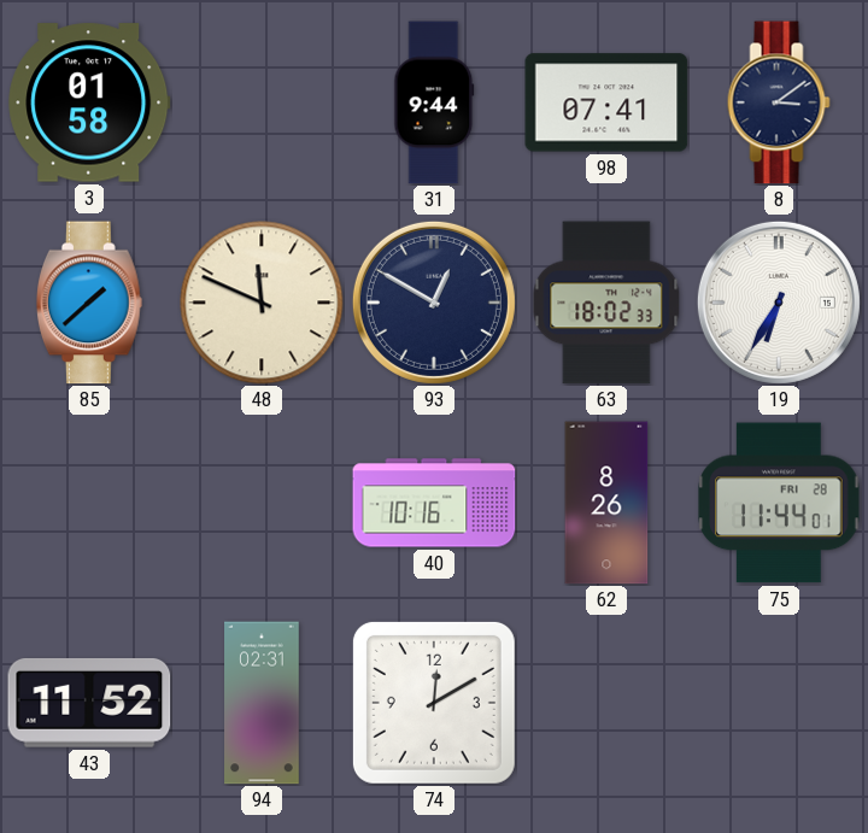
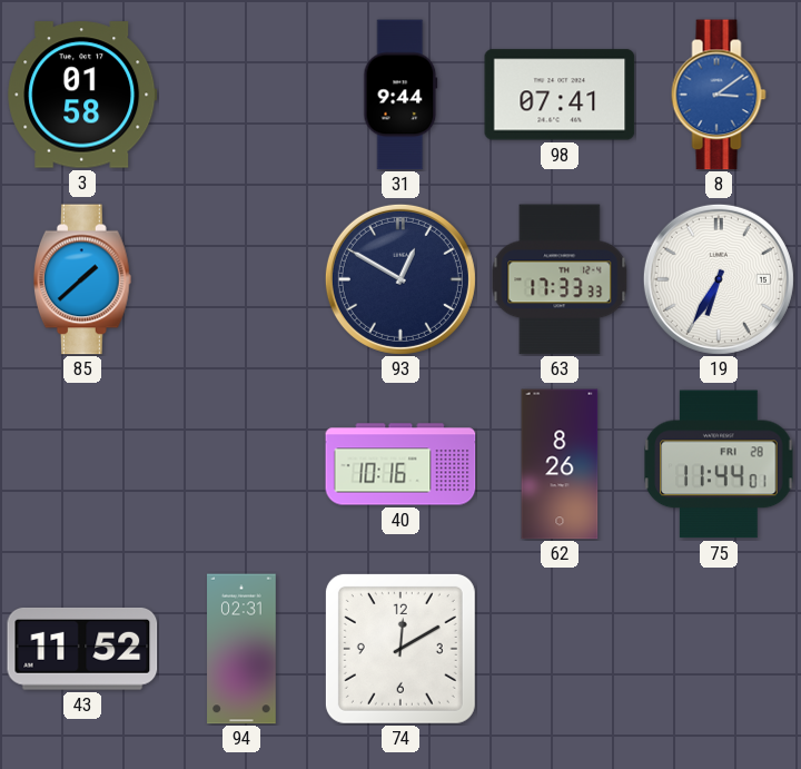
8 dial: navy -> blue
48: 11:49 -> none
63: 18:02 -> 17:33
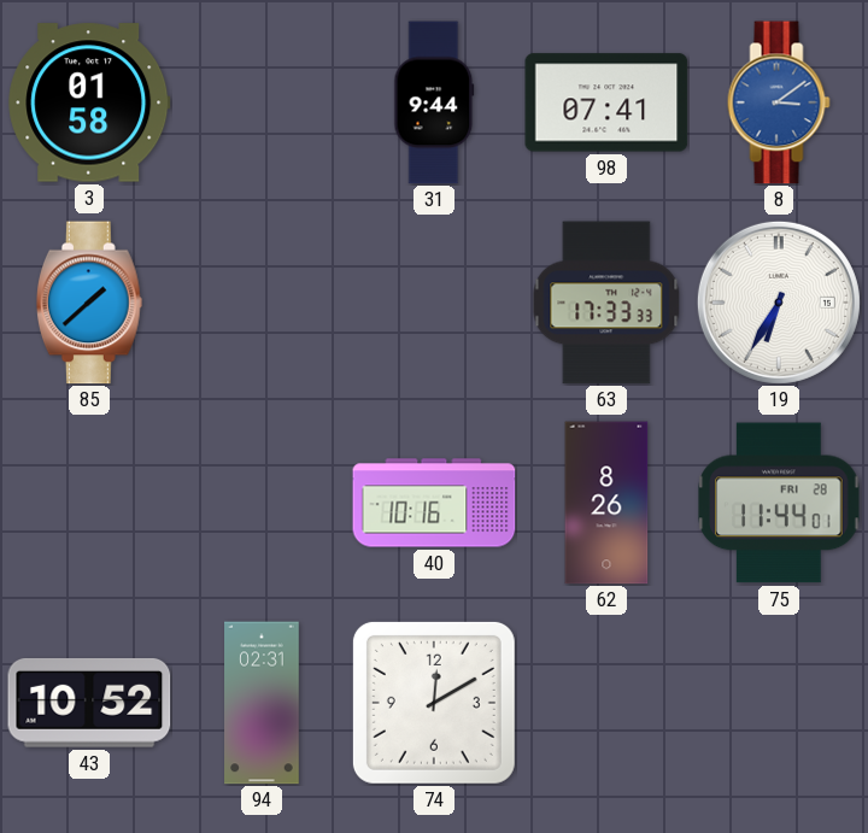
93: 12:50 -> none
43: 11:52 -> 10:52
